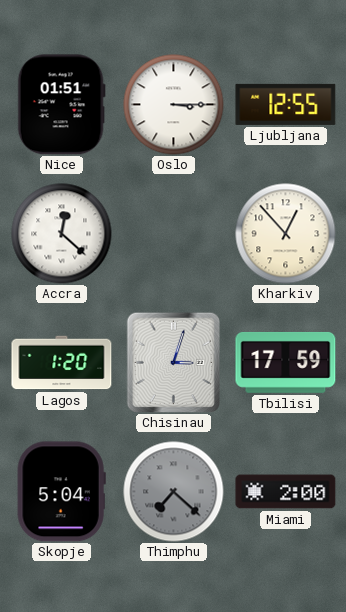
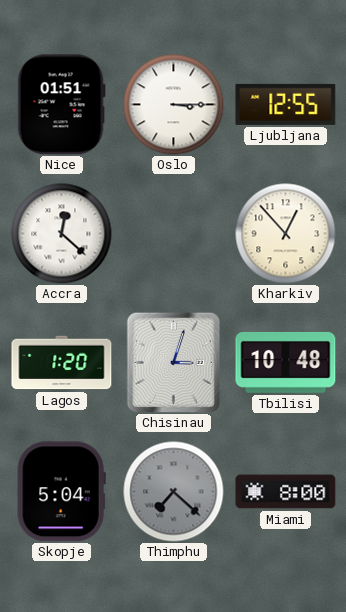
Tbilisi: 17:59 -> 10:48
Miami: 2:00 -> 8:00
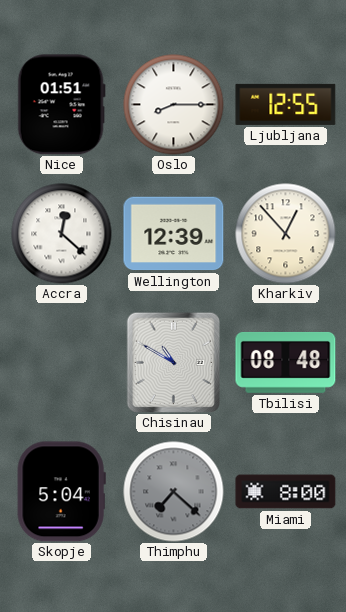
Oslo: 3:15 -> 8:15
Wellington: none -> 12:39
Lagos: 1:20 -> none
Chisinau: 3:03 -> 10:50
Tbilisi: 10:48 -> 08:48
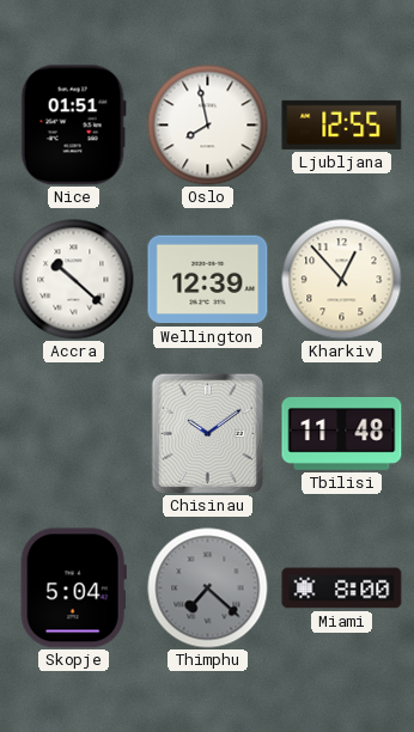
Oslo: 8:15 -> 7:58
Accra: 12:22 -> 10:22
Chisinau: 10:50 -> 10:09
Tbilisi: 08:48 -> 11:48
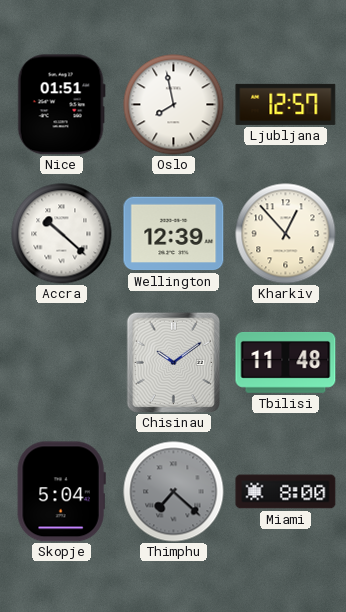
Ljubljana: 12:55 -> 12:57
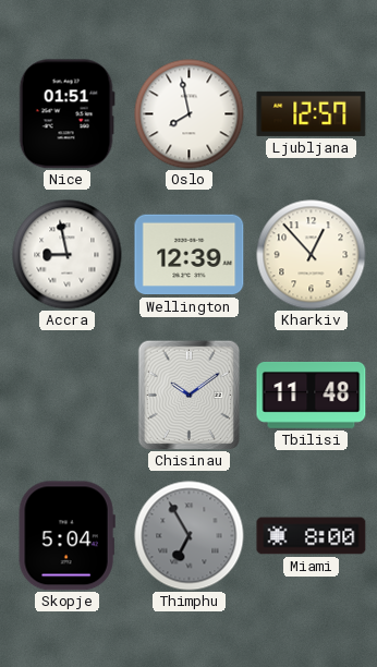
Accra: 10:22 -> 8:58
Thimphu: 7:22 -> 6:55
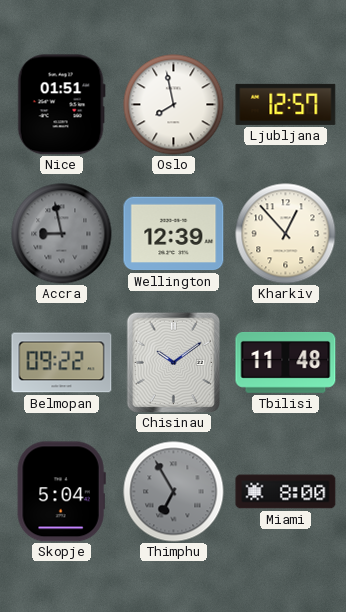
Accra dial: white -> grey
Belmopan: none -> 09:22
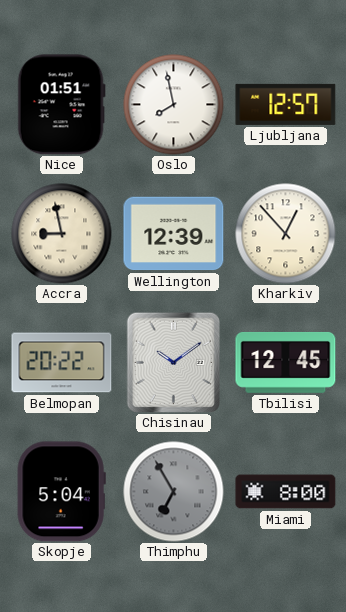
Accra dial: grey -> cream
Belmopan: 09:22 -> 20:22
Tbilisi: 11:48 -> 12:45
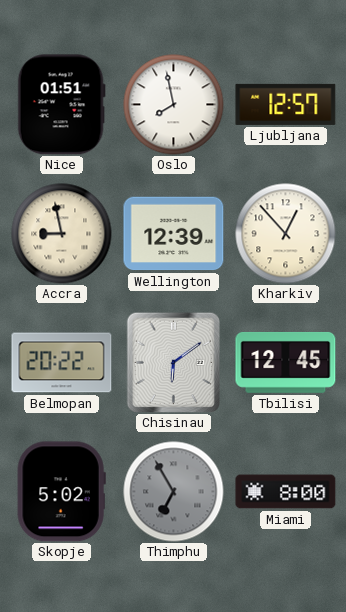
Chisinau: 10:09 -> 6:09
Skopje: 5:04 -> 5:02
